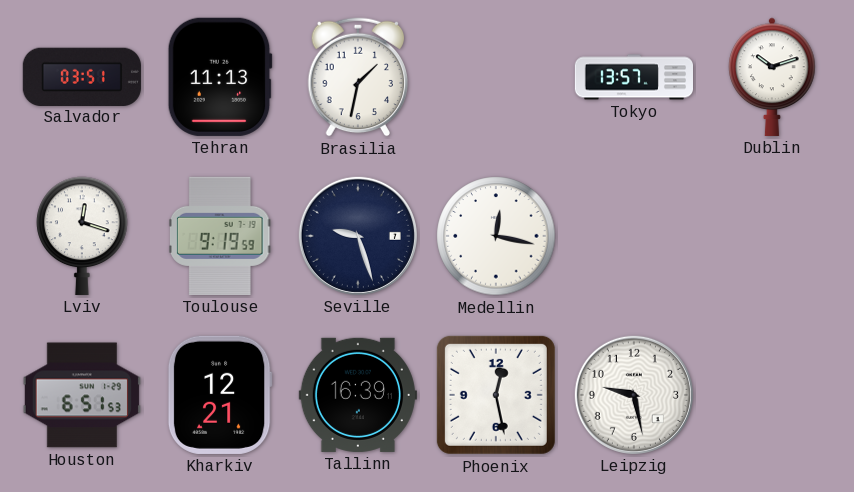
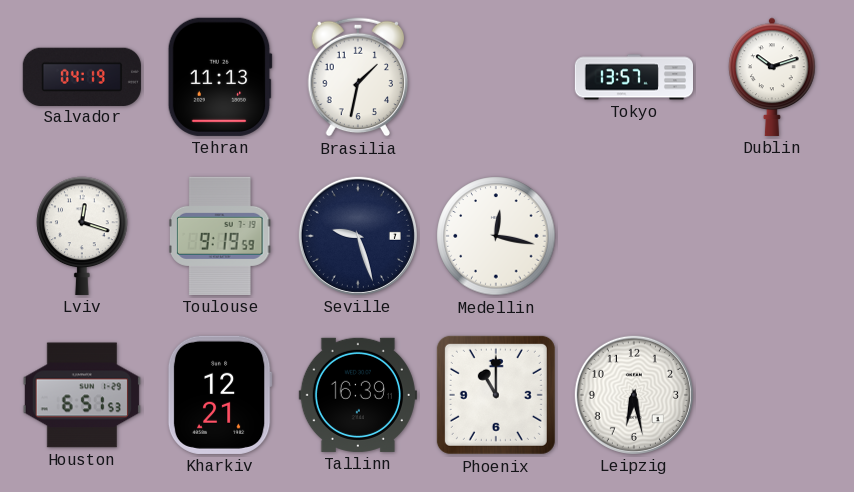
Salvador: 03:51 -> 04:19
Phoenix: 12:28 -> 11:00
Leipzig: 9:28 -> 6:28
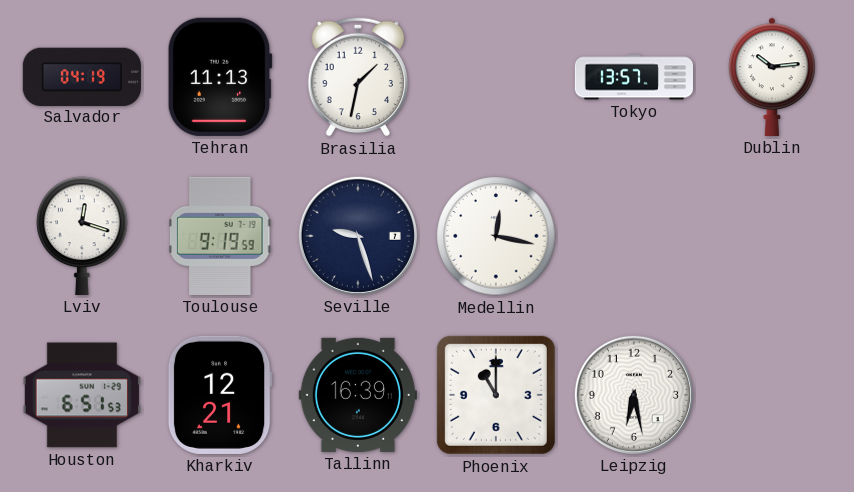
Dublin: 10:12 -> 10:14
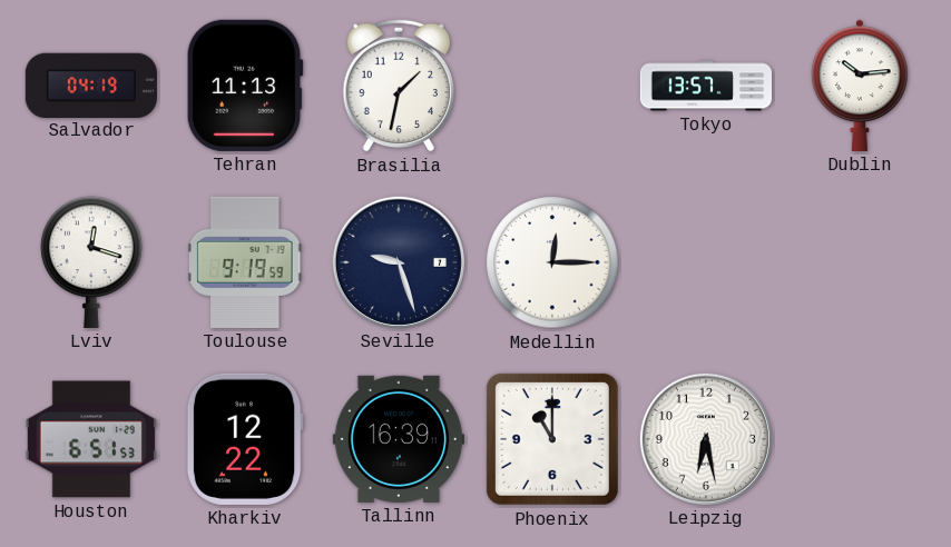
Medellin: 12:17 -> 12:15
Kharkiv: 12:21 -> 12:22
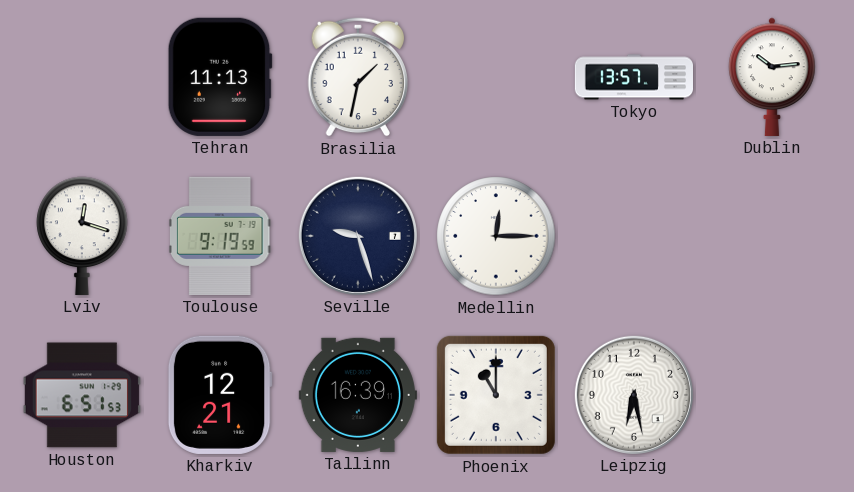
Salvador: 04:19 -> none
Kharkiv: 12:22 -> 12:21
